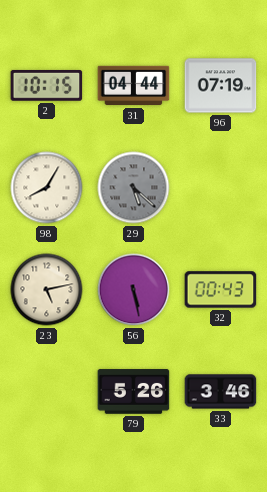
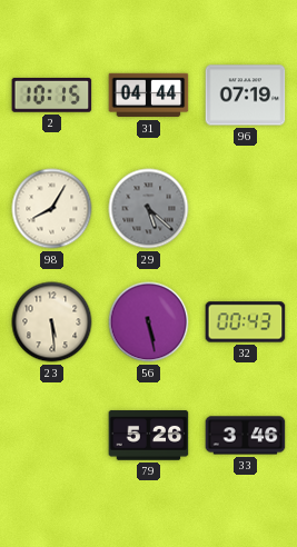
23: 5:13 -> 5:29
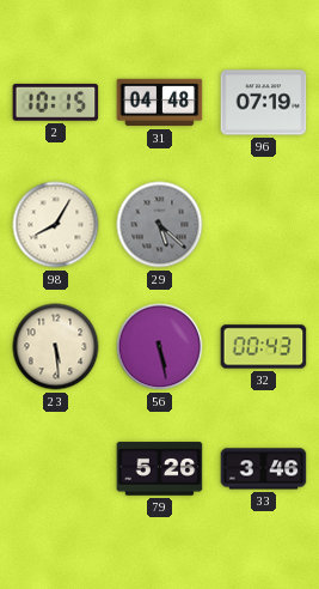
31: 04:44 -> 04:48
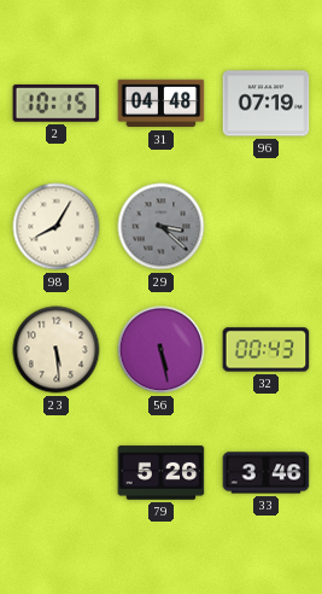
29: 5:22 -> 3:22
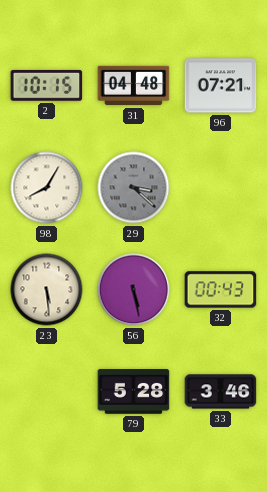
96: 07:19 -> 07:21
79: 5:26 -> 5:28
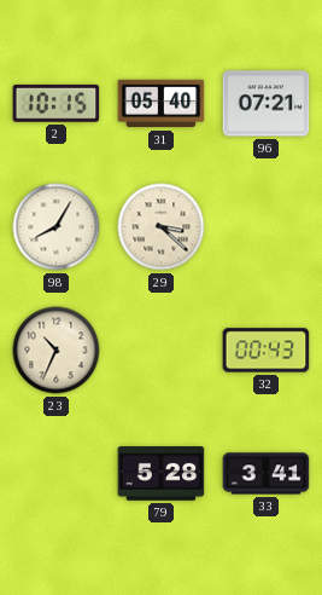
31: 04:48 -> 05:40
29 dial: grey -> cream
23: 5:29 -> 10:34
56: 5:28 -> none
33: 3:46 -> 3:41
